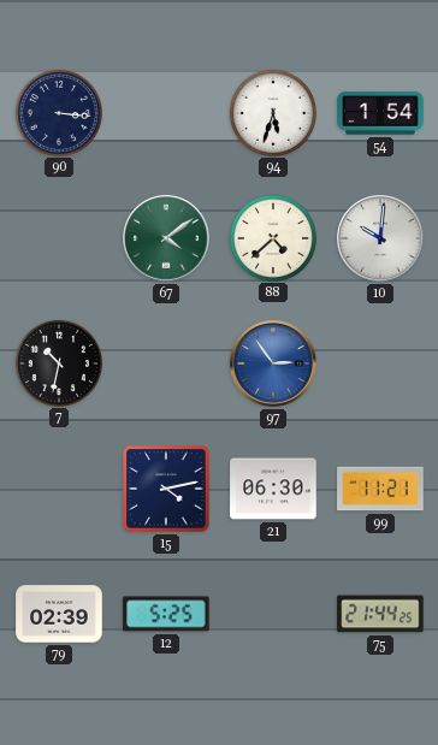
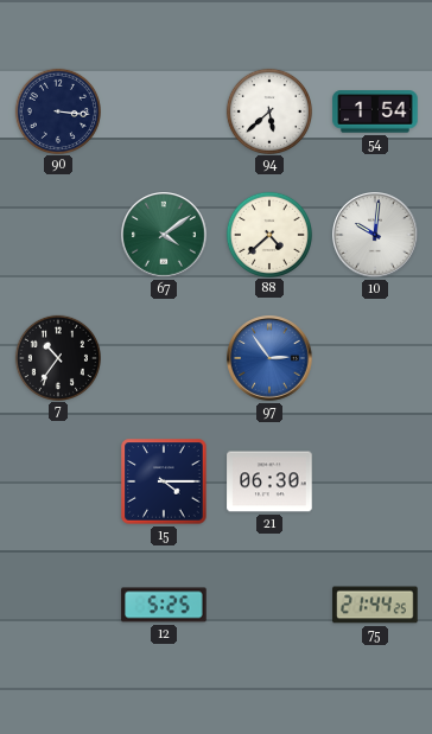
94: 5:33 -> 5:38
7: 10:32 -> 10:36
15: 4:13 -> 4:15
99: 11:21 -> none
79: 02:39 -> none
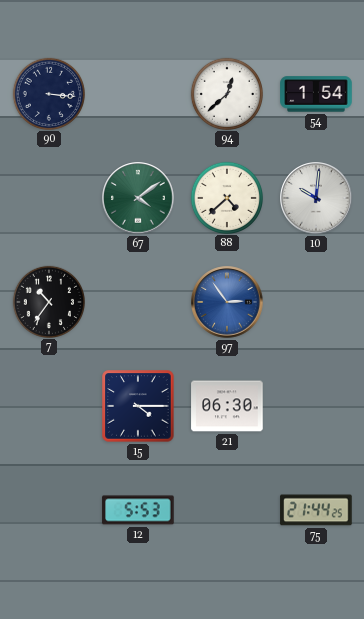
94: 5:38 -> 12:38
12: 5:25 -> 5:53
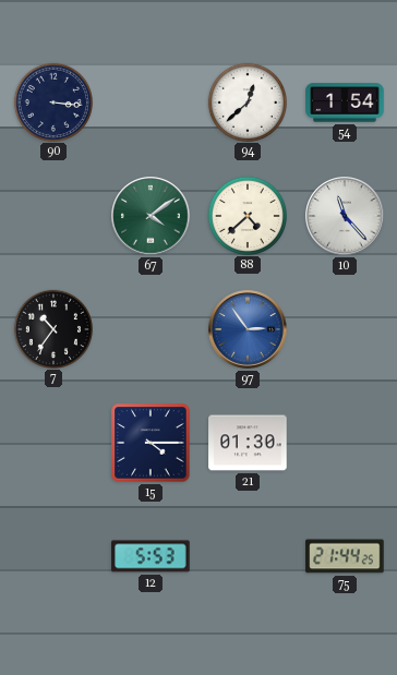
10: 10:01 -> 11:23
21: 06:30 -> 01:30
